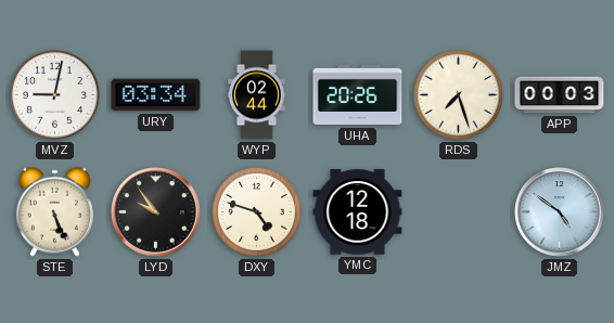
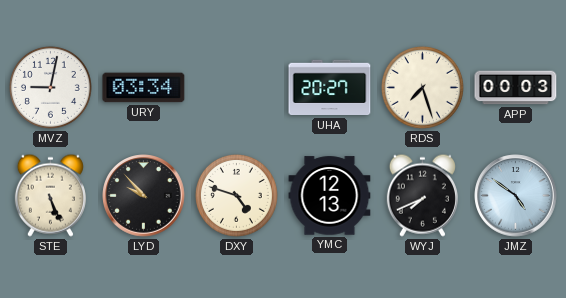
WYP: 02:44 -> none
UHA: 20:26 -> 20:27
LYD: 9:54 -> 9:53
YMC: 12:18 -> 12:13
WYJ: none -> 7:41
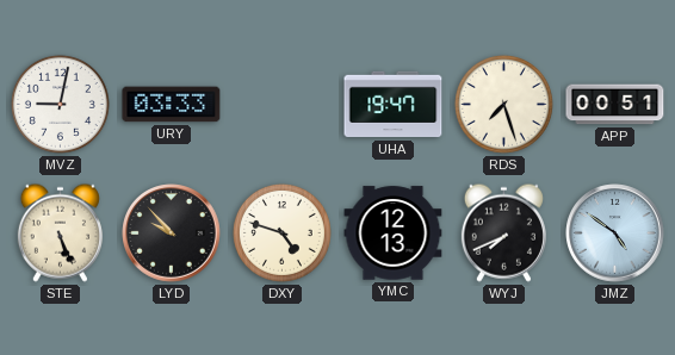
URY: 03:34 -> 03:33
UHA: 20:27 -> 19:47
APP: 00:03 -> 00:51
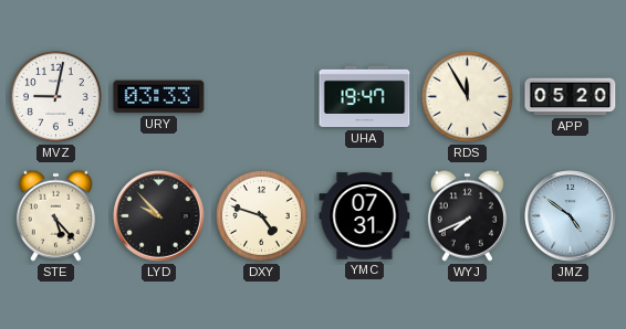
RDS: 7:27 -> 11:55
APP: 00:51 -> 05:20
STE: 5:26 -> 5:23
YMC: 12:13 -> 07:31
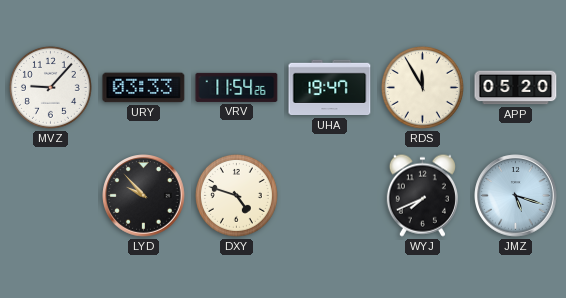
MVZ: 9:02 -> 9:07
VRV: none -> 11:54
STE: 5:23 -> none
YMC: 07:31 -> none
JMZ: 4:51 -> 5:18
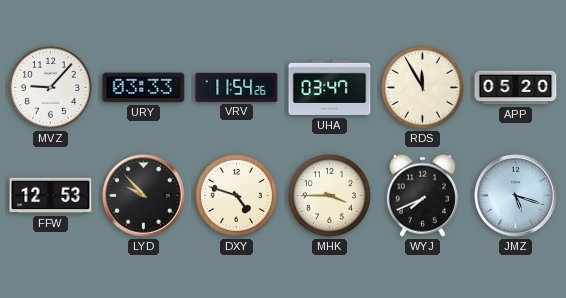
UHA: 19:47 -> 03:47
FFW: none -> 12:53
MHK: none -> 3:45
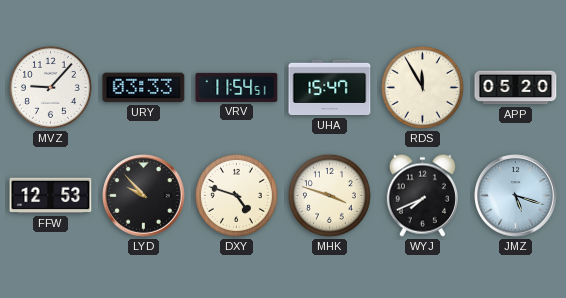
VRV: 11:54:26 -> 11:54:51
UHA: 03:47 -> 15:47
MHK: 3:45 -> 3:48
